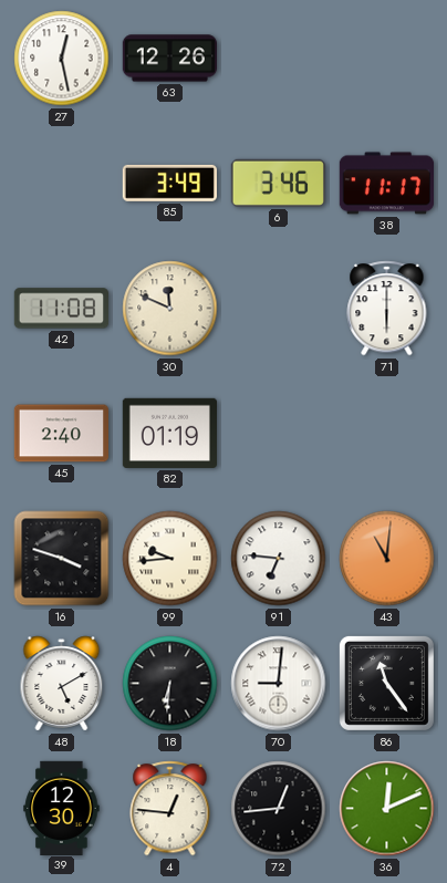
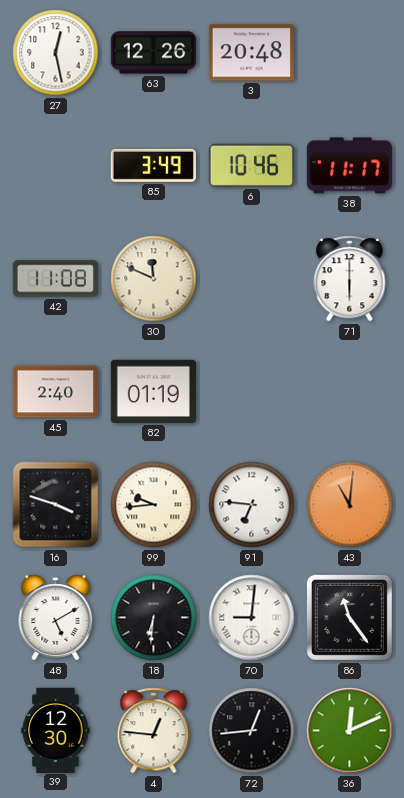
3: none -> 20:48
6: 3:46 -> 10:46
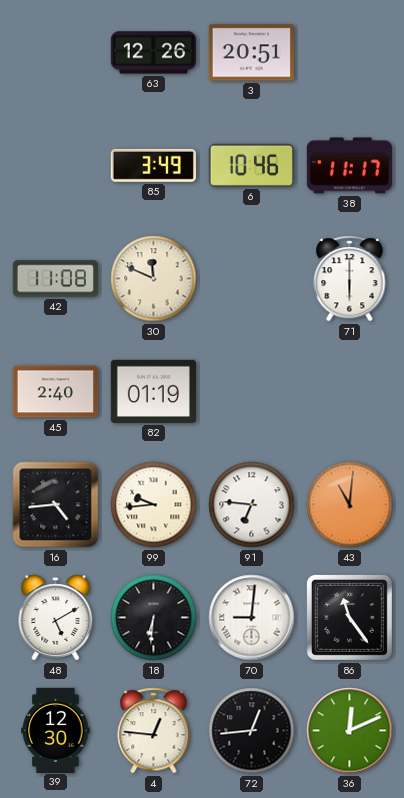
27: 12:28 -> none
3: 20:48 -> 20:51
16: 3:48 -> 4:44
